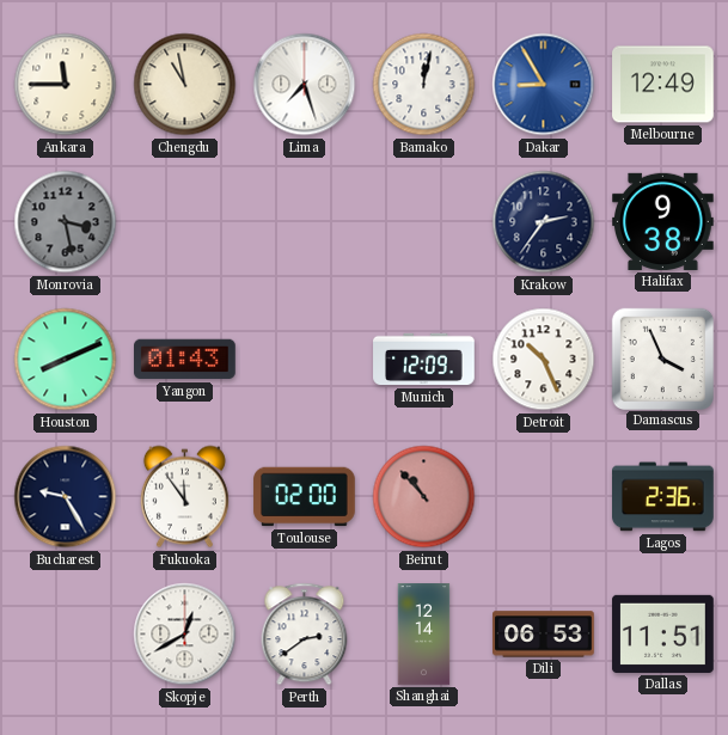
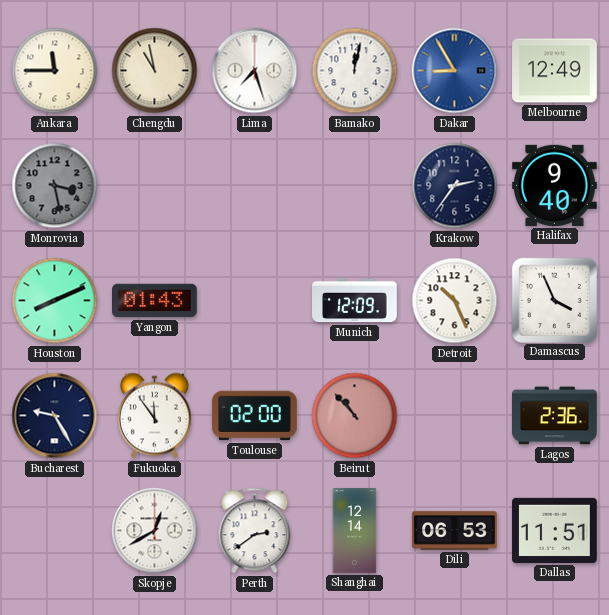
Halifax: 9:38 -> 9:40
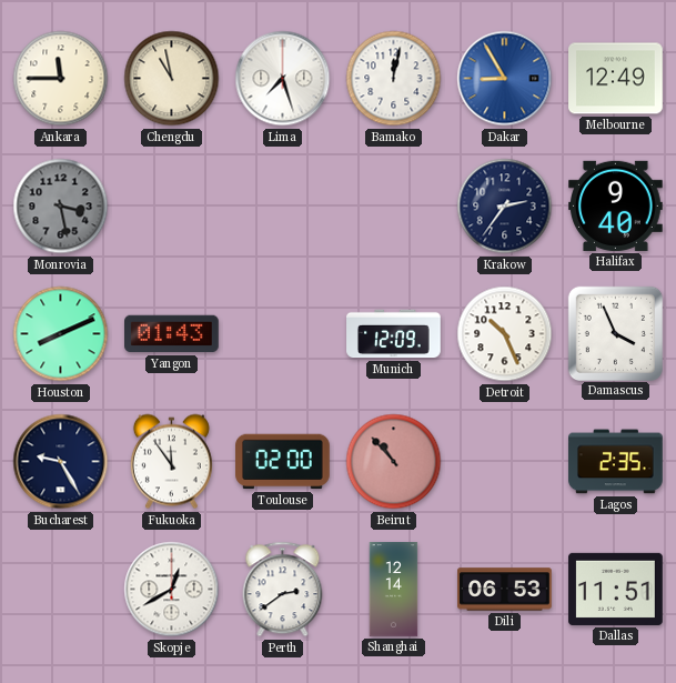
Lagos: 2:36 -> 2:35
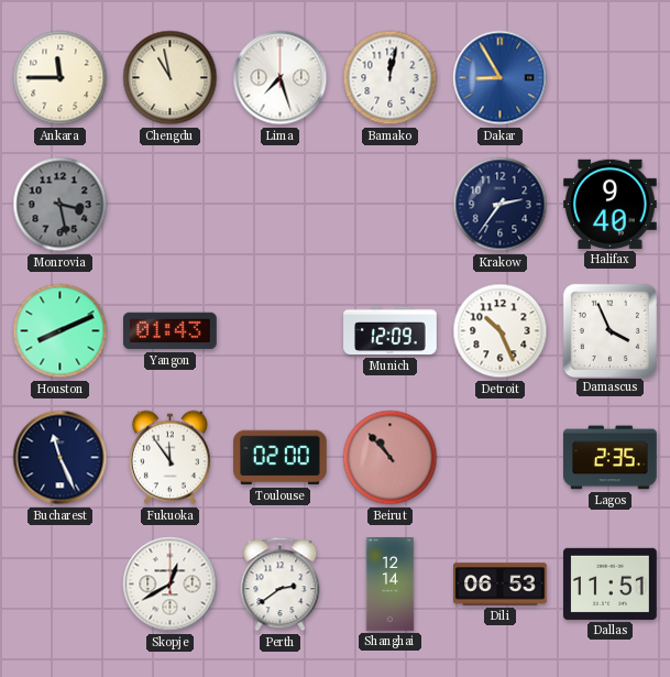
Melbourne: 12:49 -> none
Bucharest: 9:25 -> 11:26
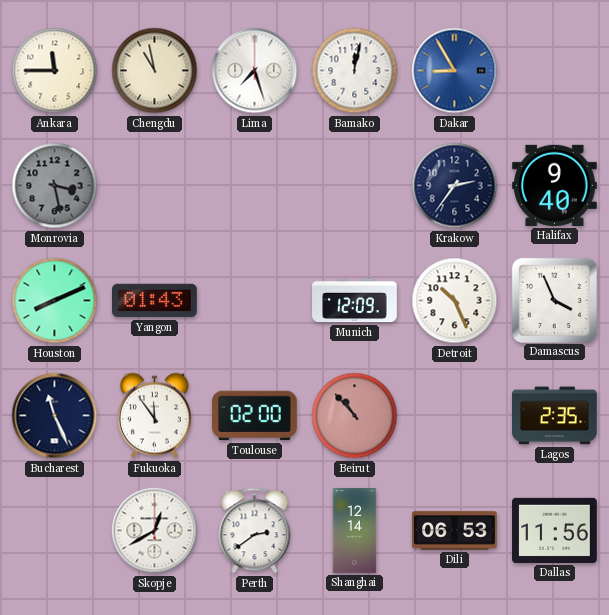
Dallas: 11:51 -> 11:56
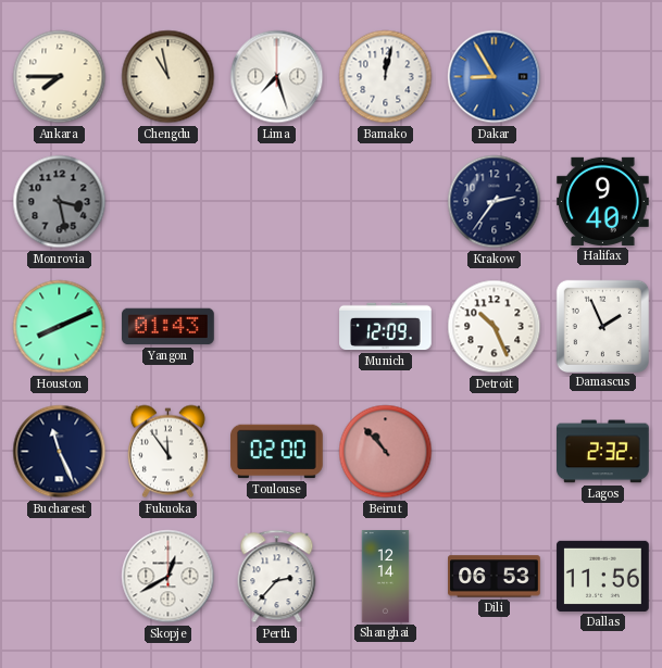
Ankara: 11:45 -> 7:45
Damascus: 3:56 -> 1:56
Lagos: 2:35 -> 2:32
Perth: 2:39 -> 2:37
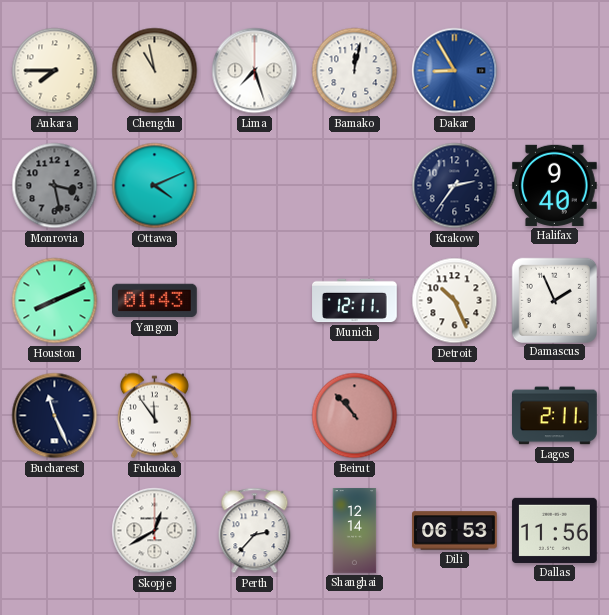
Ottawa: none -> 4:11
Munich: 12:09 -> 12:11
Toulouse: 02:00 -> none
Lagos: 2:32 -> 2:11
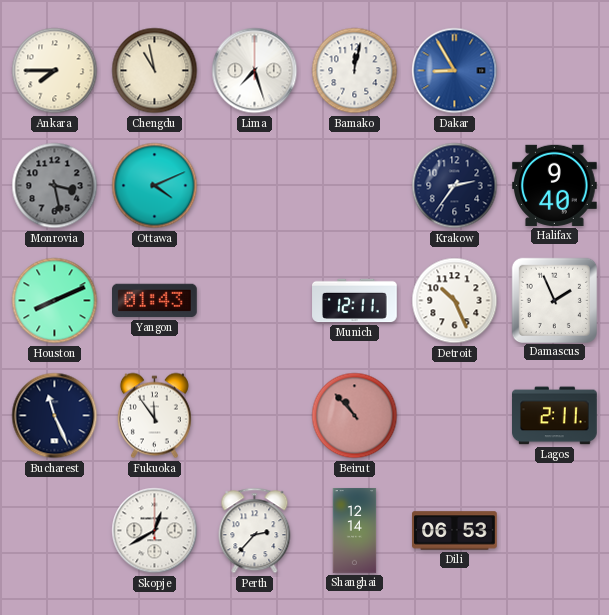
Dallas: 11:56 -> none
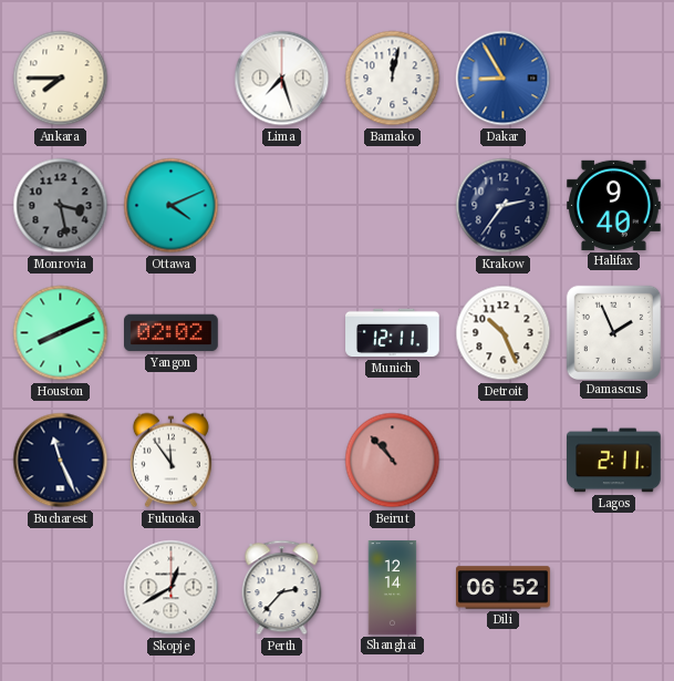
Chengdu: 10:58 -> none
Yangon: 01:43 -> 02:02
Dili: 06:53 -> 06:52
